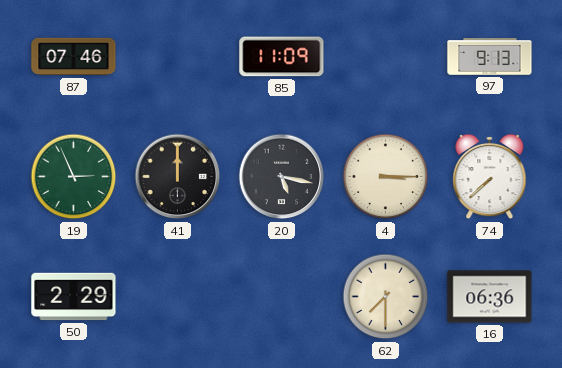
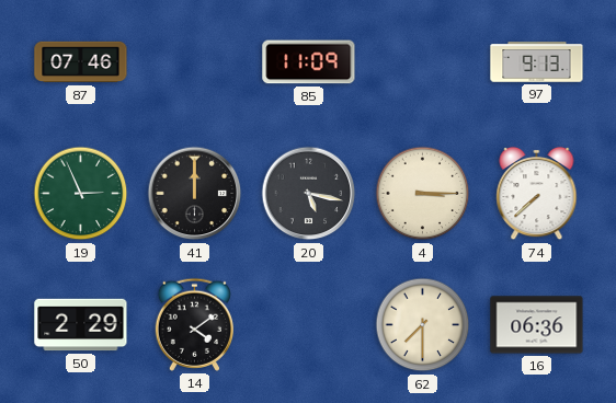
14: none -> 4:09
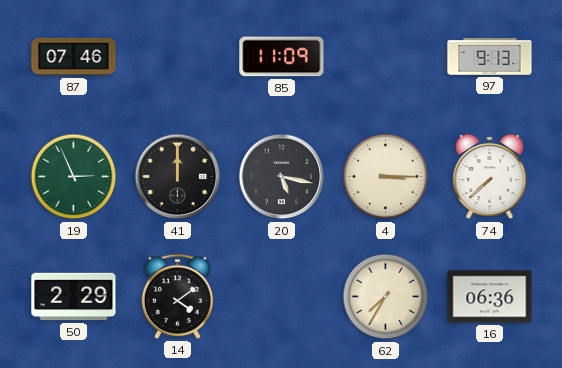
62: 7:30 -> 7:35
